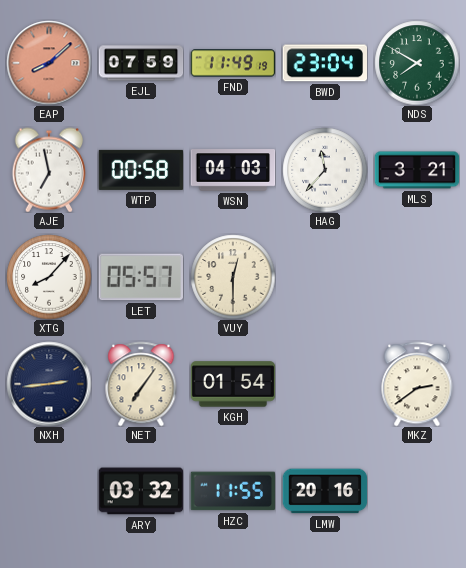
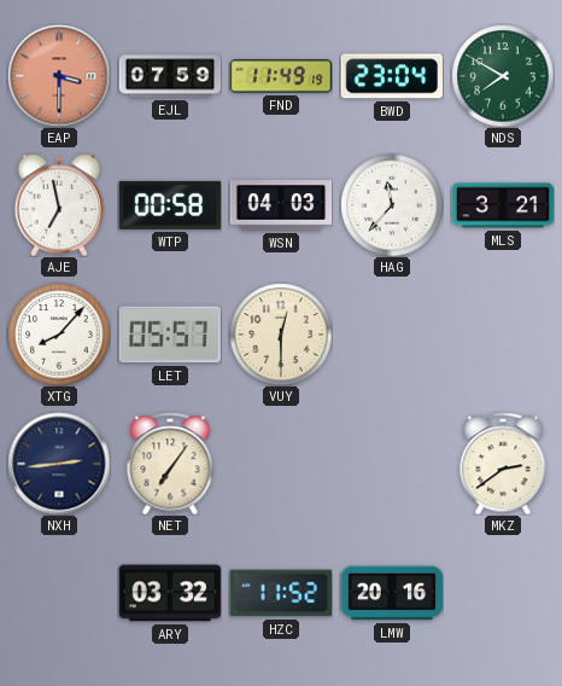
EAP: 8:08 -> 3:30
KGH: 01:54 -> none
HZC: 11:55 -> 11:52
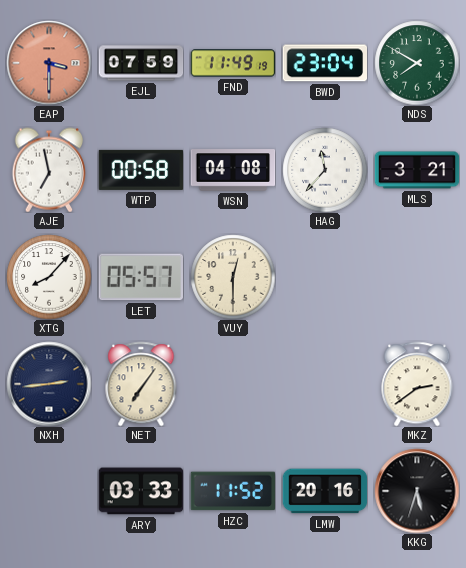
WSN: 04:03 -> 04:08
ARY: 03:32 -> 03:33
KKG: none -> 5:33
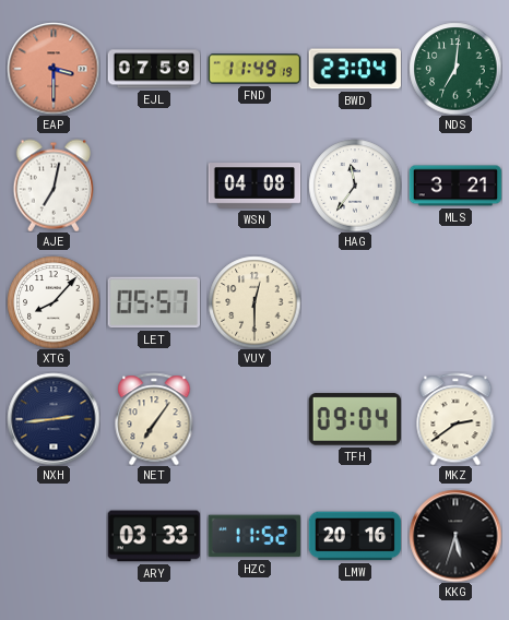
NDS: 7:50 -> 7:01
AJE: 6:58 -> 7:02
WTP: 00:58 -> none
HAG: 11:37 -> 11:36
TFH: none -> 09:04
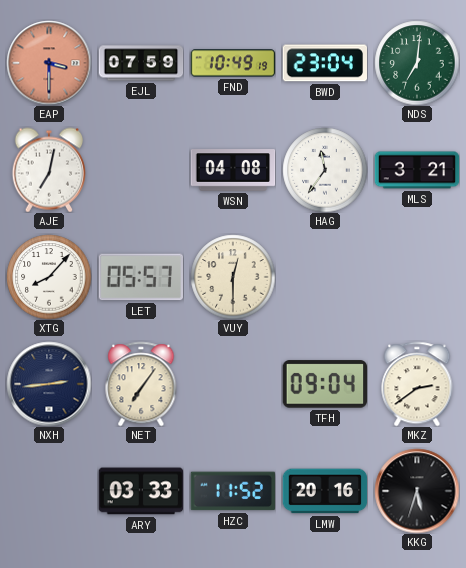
FND: 11:49 -> 10:49
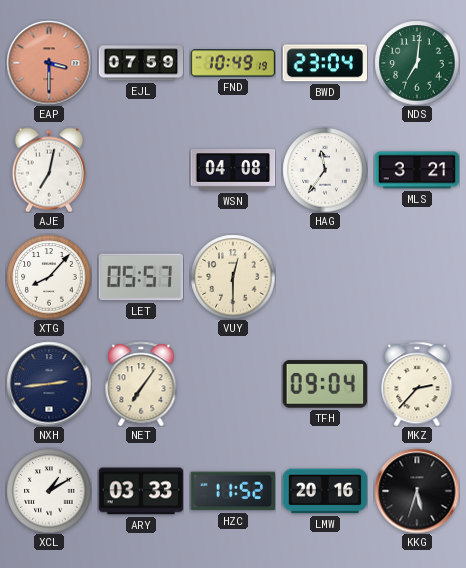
MKZ: 2:39 -> 2:37
XCL: none -> 1:10
